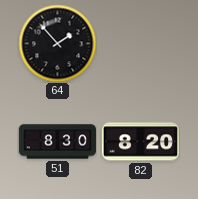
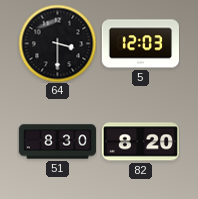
64: 1:53 -> 3:30
5: none -> 12:03
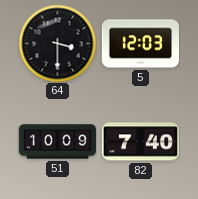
51: 8:30 -> 10:09
82: 8:20 -> 7:40
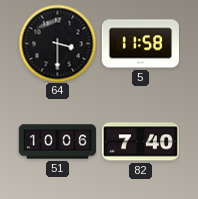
5: 12:03 -> 11:58
51: 10:09 -> 10:06
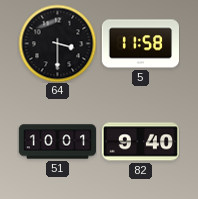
51: 10:06 -> 10:01
82: 7:40 -> 9:40
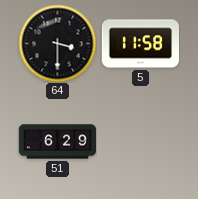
51: 10:01 -> 6:29
82: 9:40 -> none
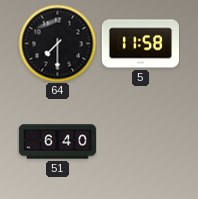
64: 3:30 -> 7:30
51: 6:29 -> 6:40
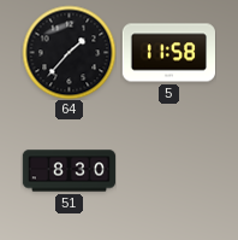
64: 7:30 -> 1:37
51: 6:40 -> 8:30
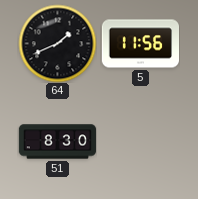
64: 1:37 -> 1:41
5: 11:58 -> 11:56
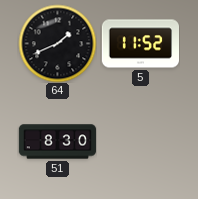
5: 11:56 -> 11:52
